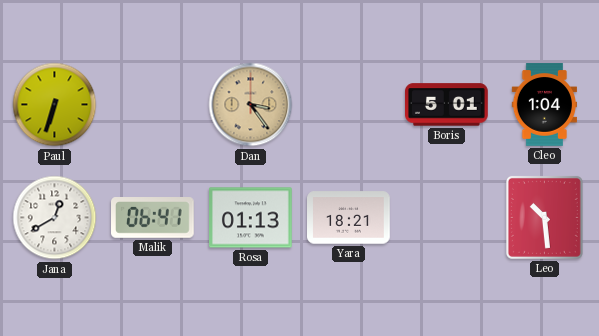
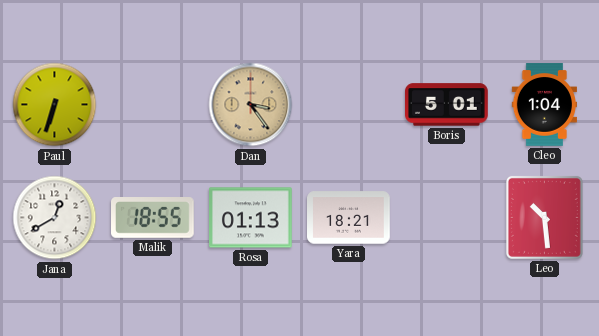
Malik: 06:41 -> 18:55
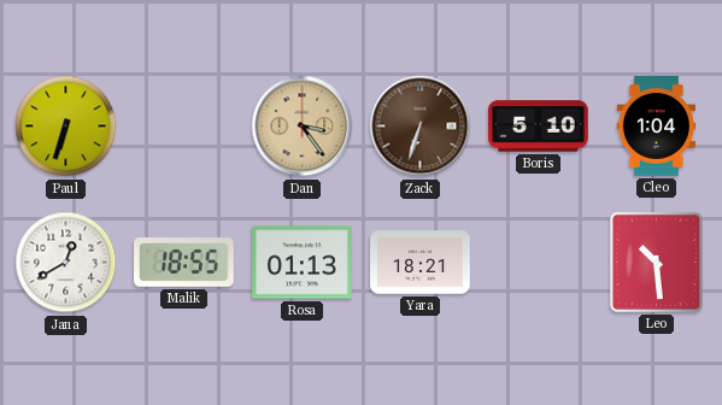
Zack: none -> 6:33
Boris: 5:01 -> 5:10
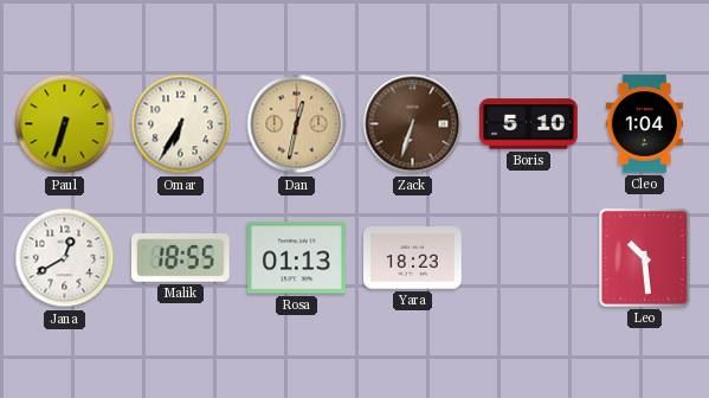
Omar: none -> 6:35
Dan: 3:24 -> 12:32
Yara: 18:21 -> 18:23
